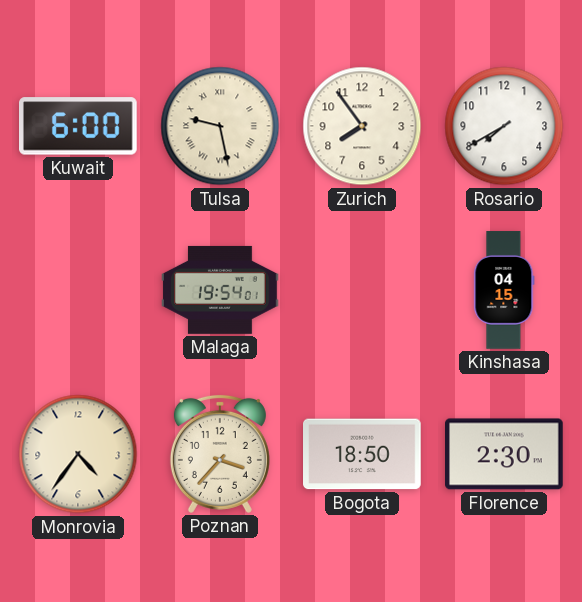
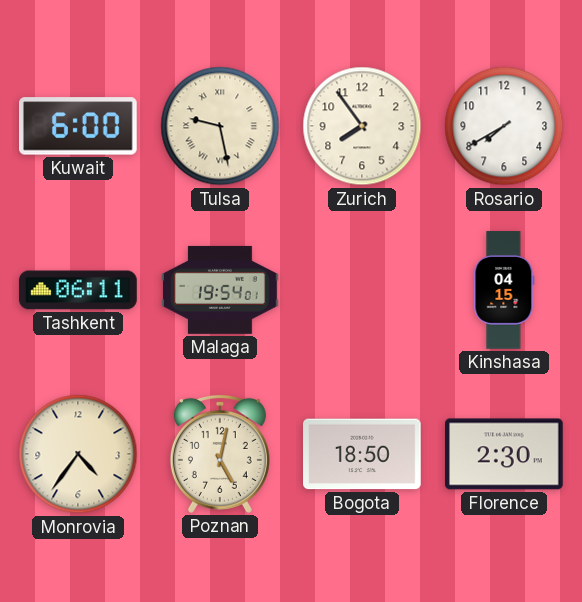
Tashkent: none -> 06:11
Poznan: 3:37 -> 5:02
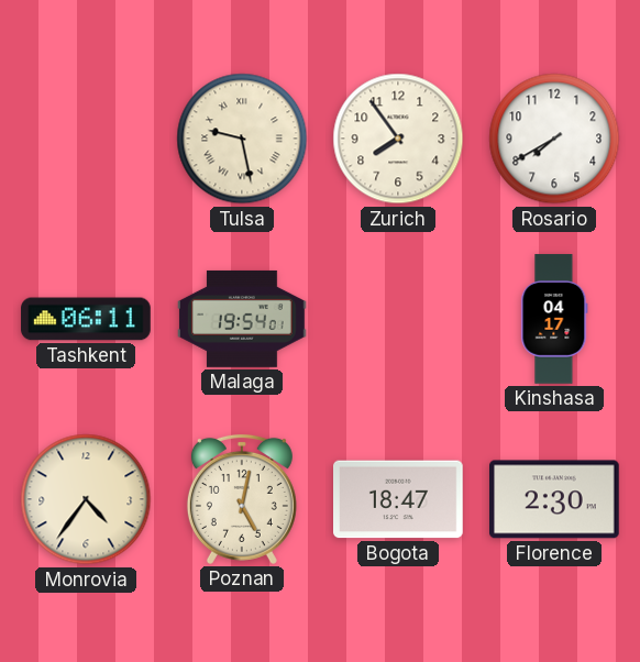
Kuwait: 6:00 -> none
Kinshasa: 04:15 -> 04:17
Bogota: 18:50 -> 18:47
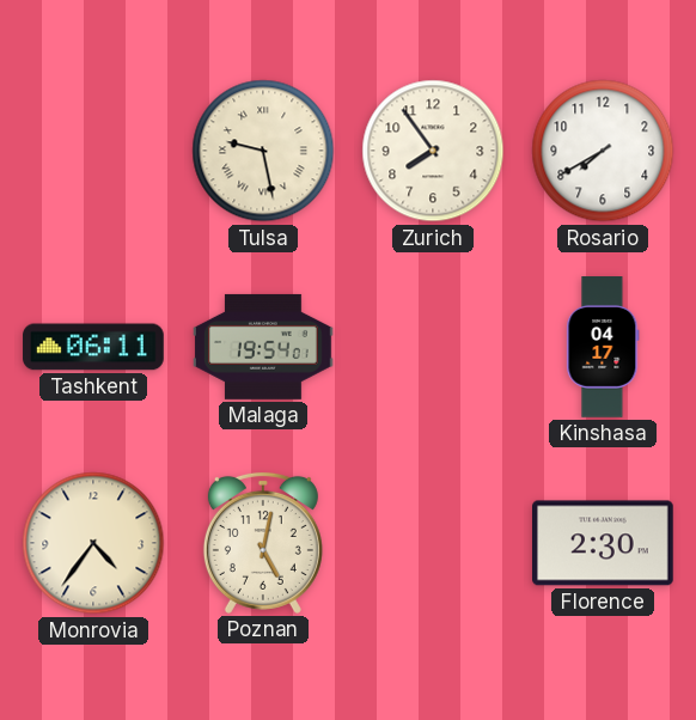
Bogota: 18:47 -> none
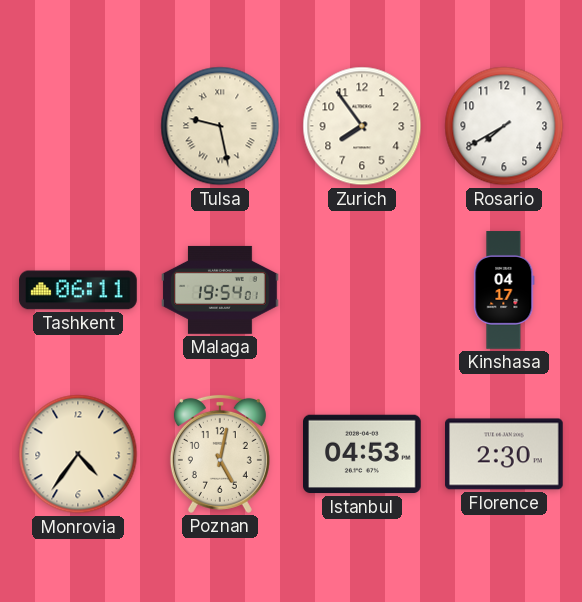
Istanbul: none -> 04:53
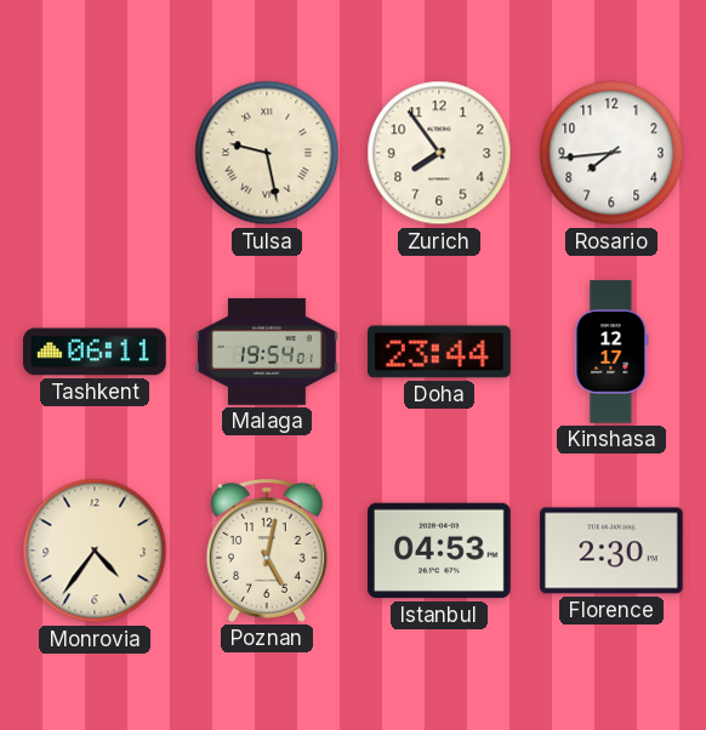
Rosario: 7:40 -> 7:44
Doha: none -> 23:44
Kinshasa: 04:17 -> 12:17
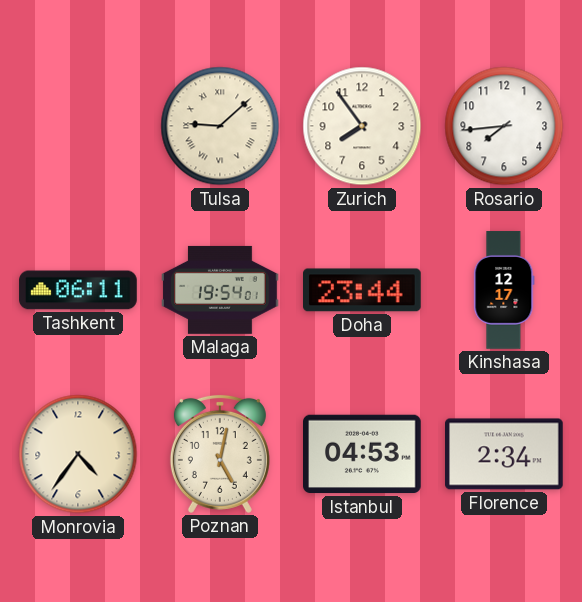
Tulsa: 9:28 -> 9:08
Florence: 2:30 -> 2:34
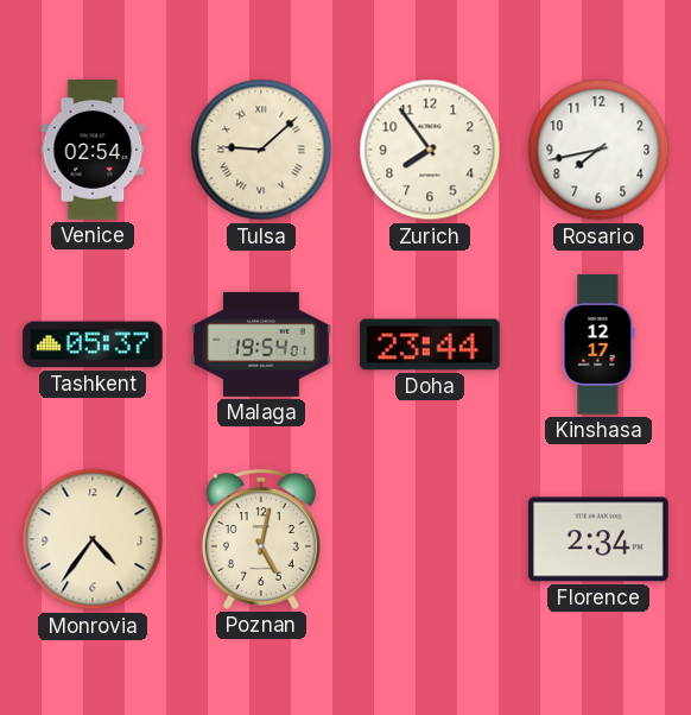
Venice: none -> 02:54
Rosario: 7:44 -> 7:43
Tashkent: 06:11 -> 05:37
Istanbul: 04:53 -> none
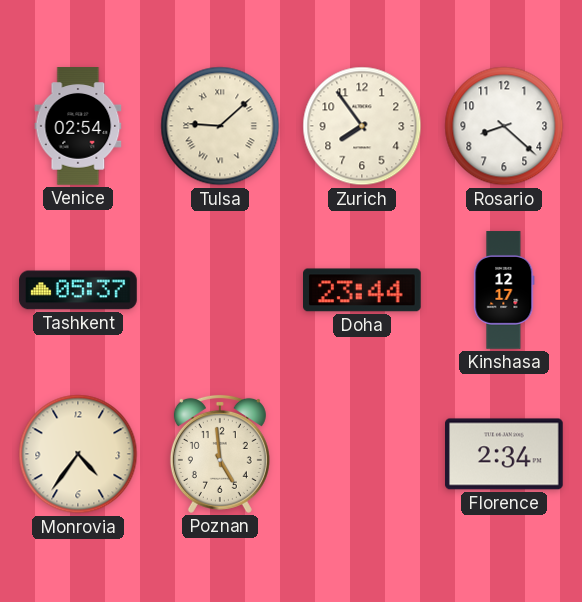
Rosario: 7:43 -> 8:22
Malaga: 19:54 -> none
Poznan: 5:02 -> 4:59
